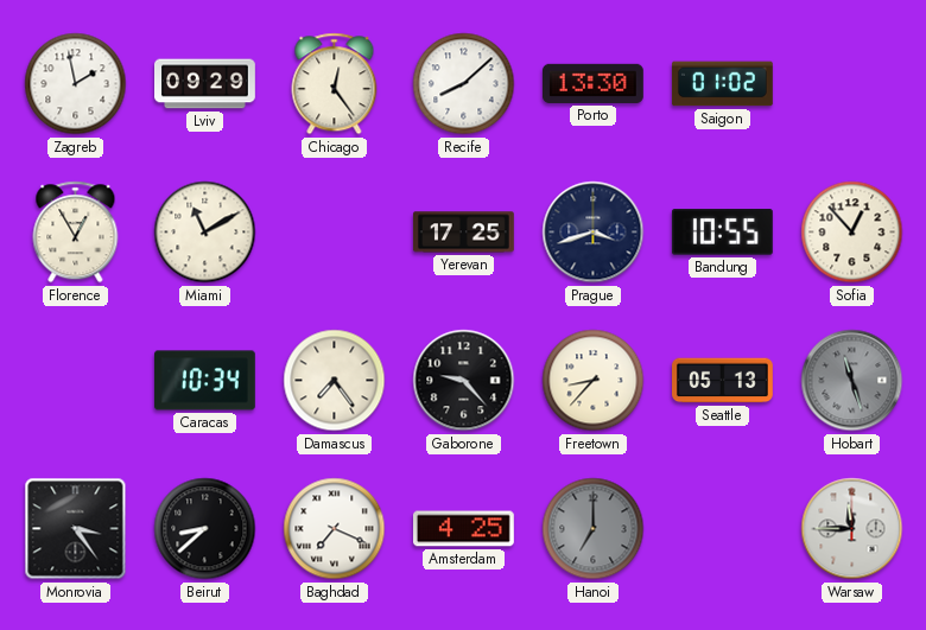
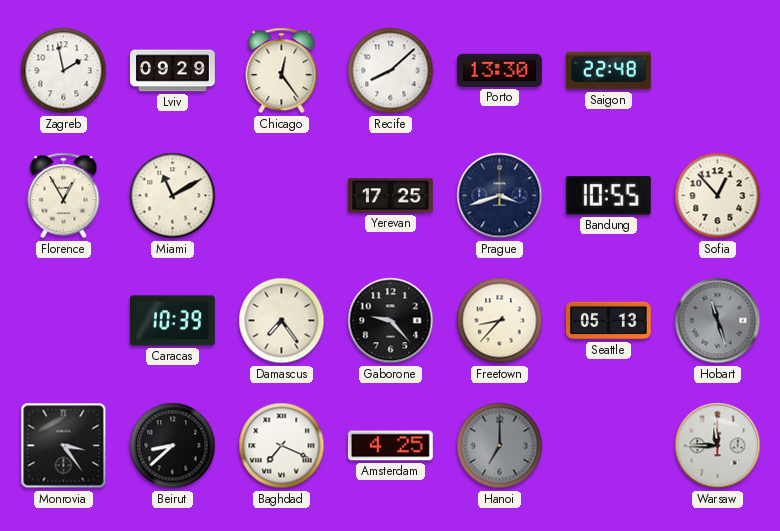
Saigon: 01:02 -> 22:48
Caracas: 10:34 -> 10:39
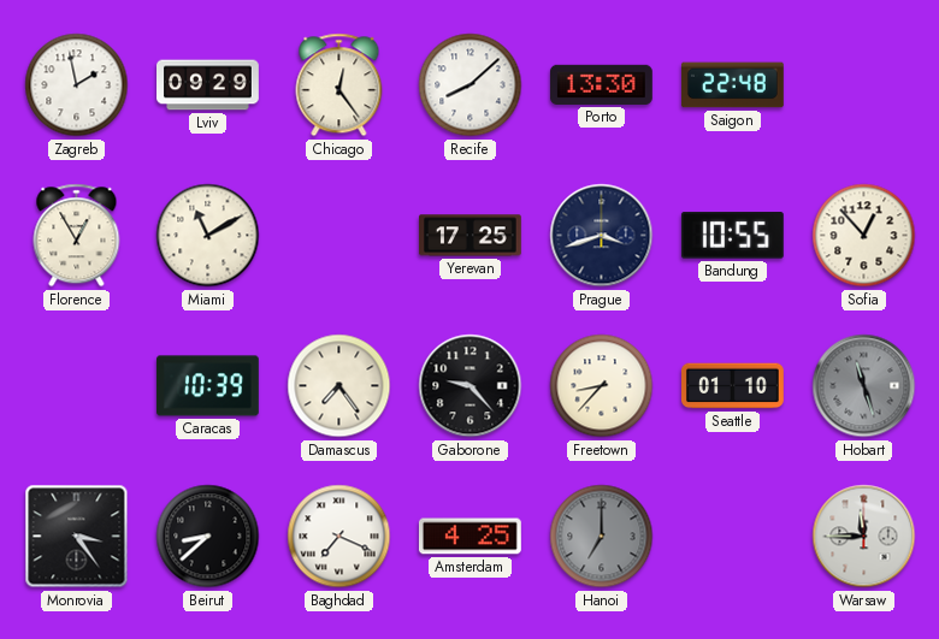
Seattle: 05:13 -> 01:10
